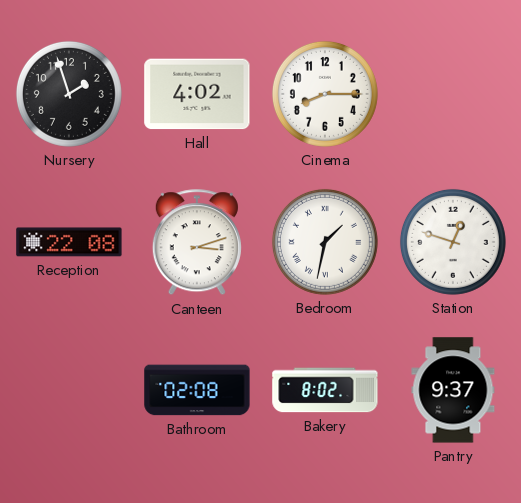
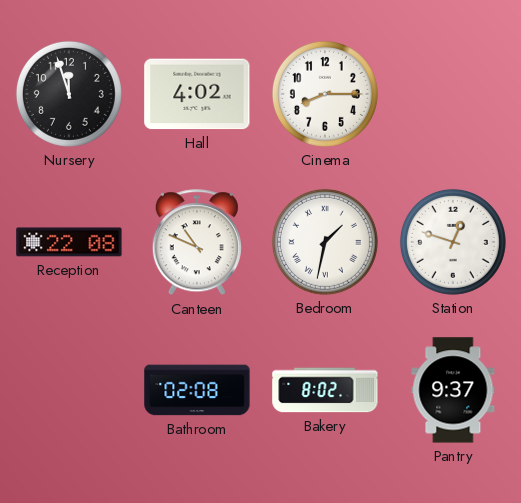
Nursery: 1:57 -> 11:57
Canteen: 3:12 -> 10:49
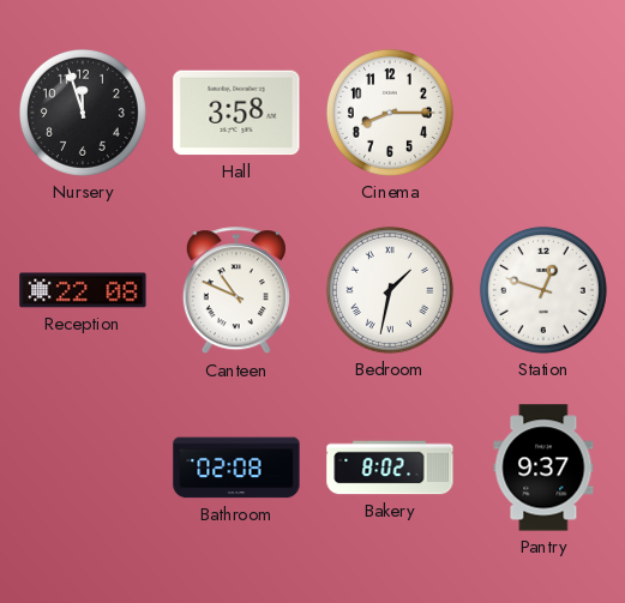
Hall: 4:02 -> 3:58
